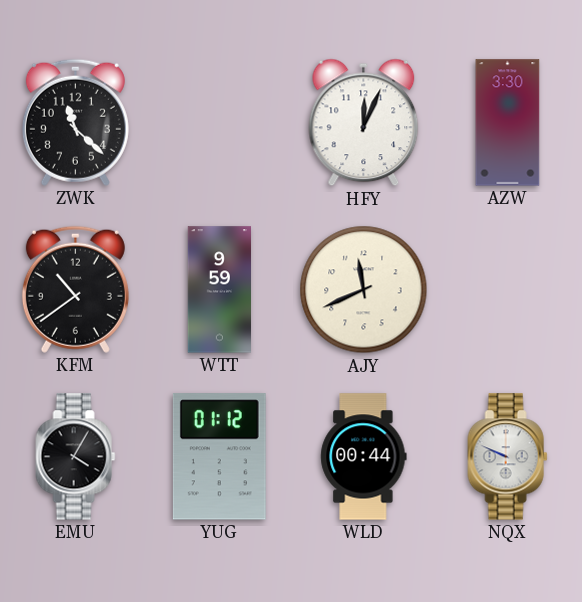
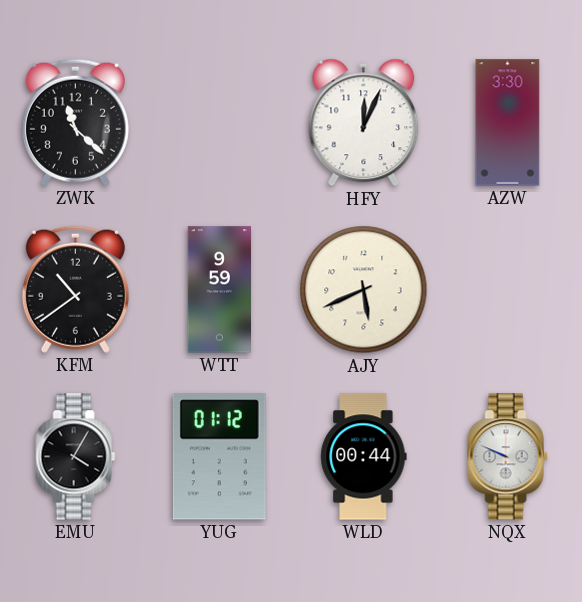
AJY: 11:41 -> 5:41
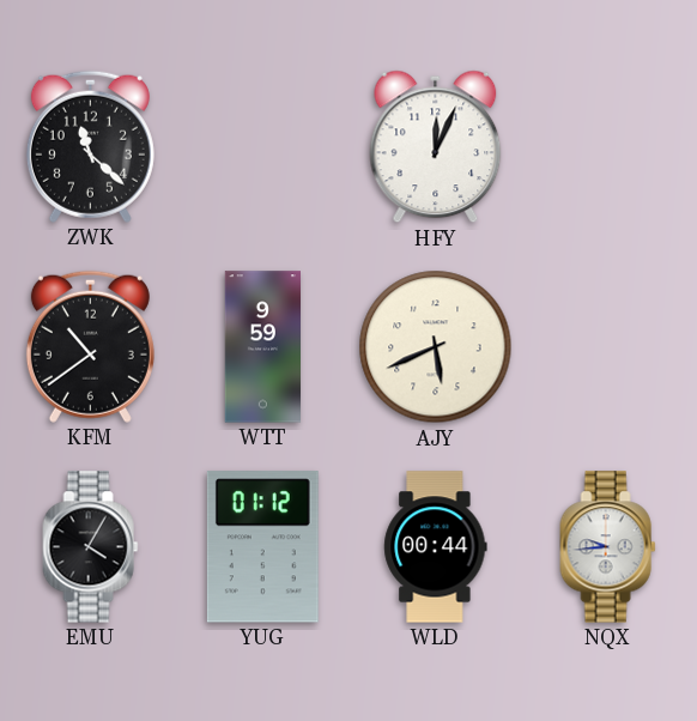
AZW: 3:30 -> none
NQX: 9:49 -> 9:44
